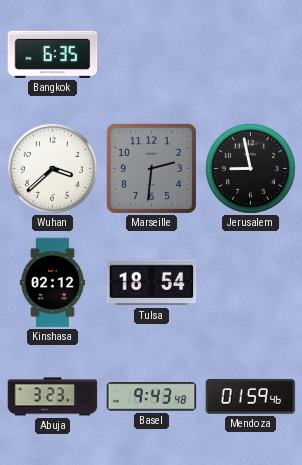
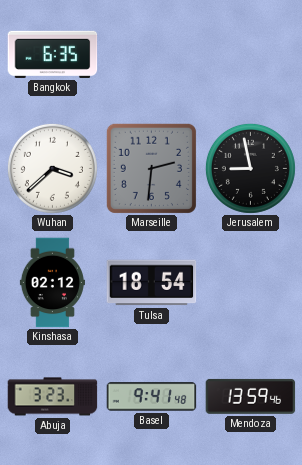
Basel: 9:43 -> 9:41
Mendoza: 01:59 -> 13:59
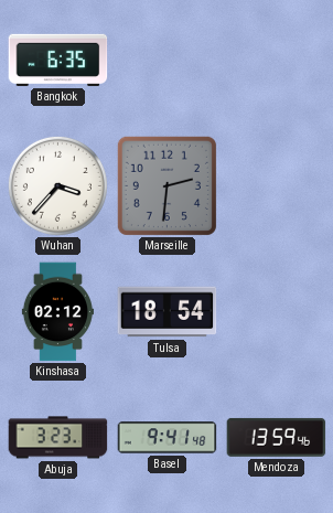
Wuhan: 3:38 -> 3:37
Jerusalem: 8:58 -> none
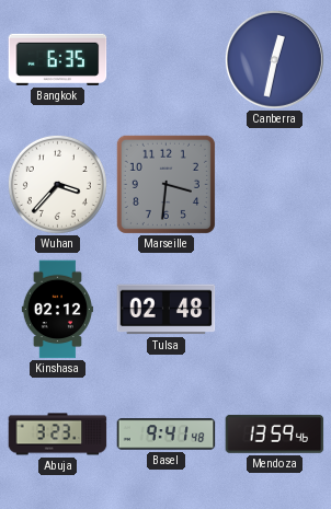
Canberra: none -> 12:32
Marseille: 2:31 -> 3:31
Tulsa: 18:54 -> 02:48
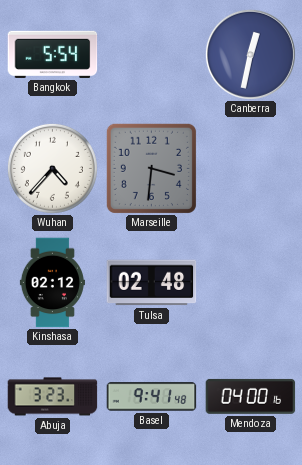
Bangkok: 6:35 -> 5:54
Wuhan: 3:37 -> 4:37
Mendoza: 13:59 -> 04:00
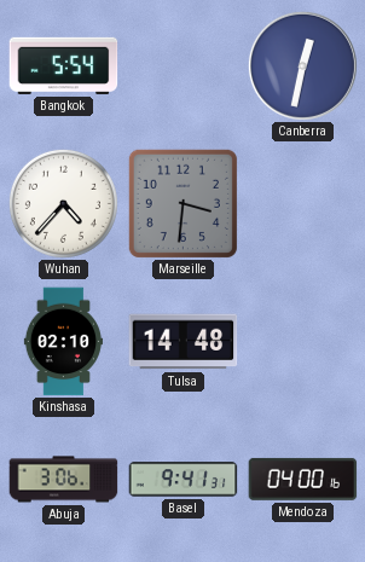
Kinshasa: 02:12 -> 02:10
Tulsa: 02:48 -> 14:48
Abuja: 3:23 -> 3:06
Basel: 9:41:48 -> 9:41:31
